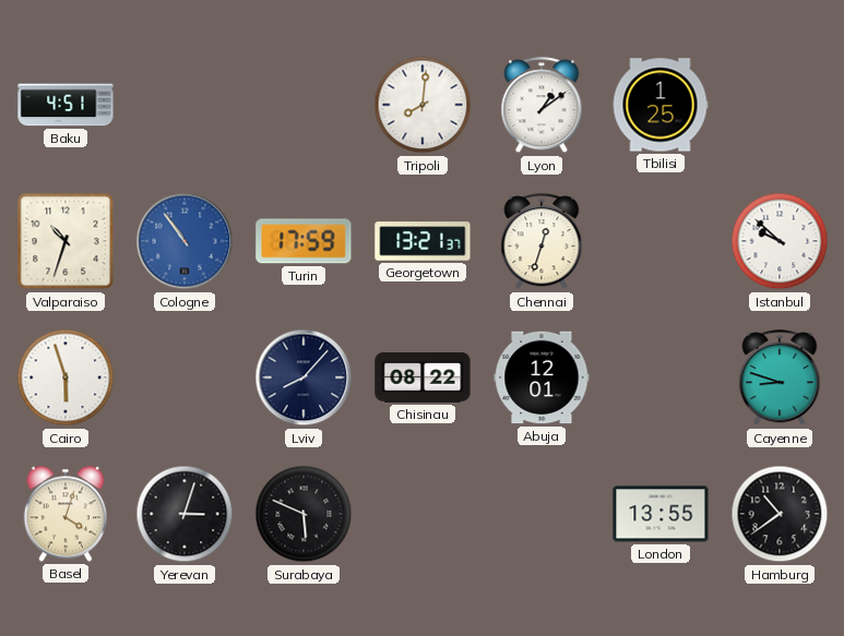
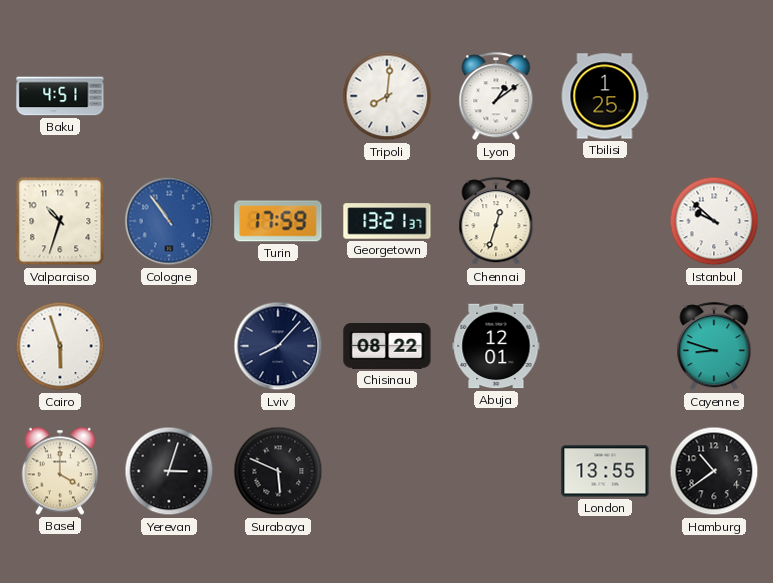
Basel: 4:03 -> 4:00
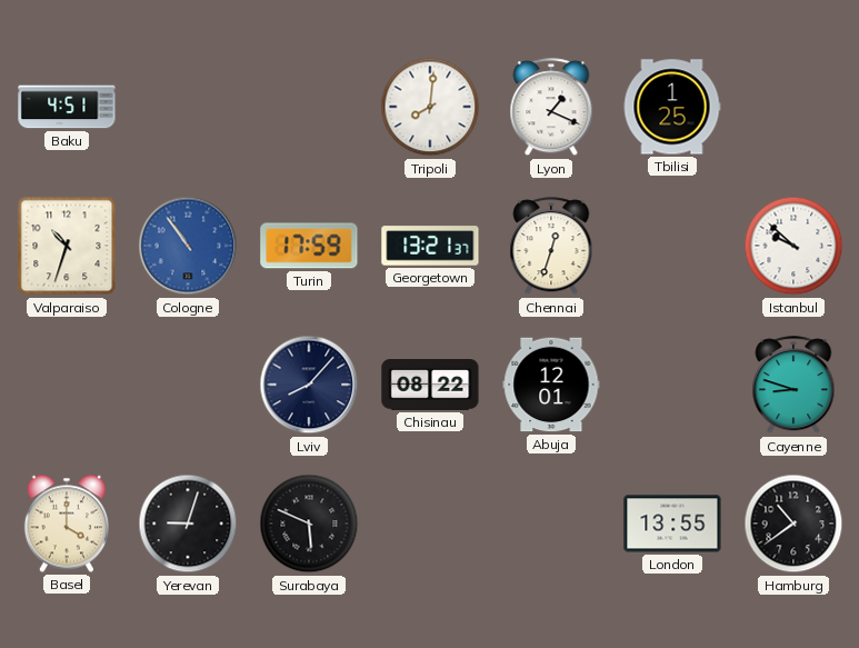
Lyon: 1:09 -> 1:19
Cairo: 5:57 -> none
Yerevan: 3:03 -> 9:03
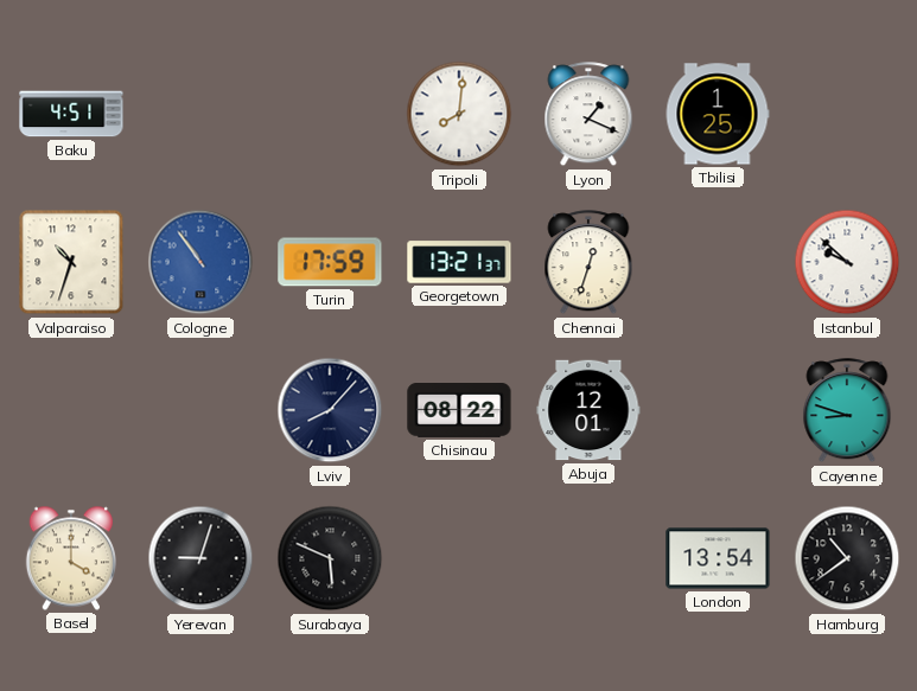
London: 13:55 -> 13:54
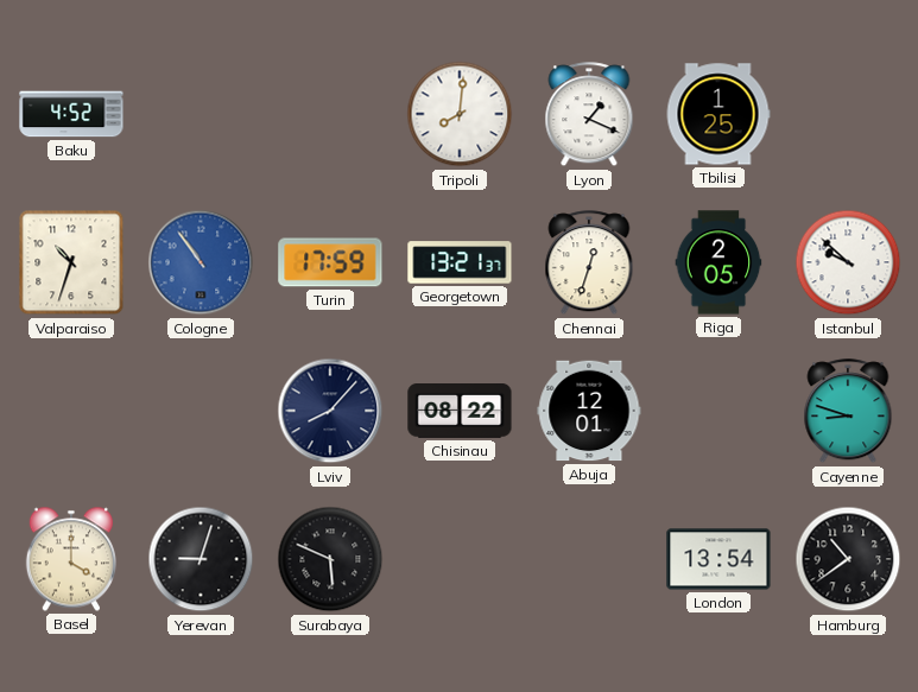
Baku: 4:51 -> 4:52
Riga: none -> 2:05
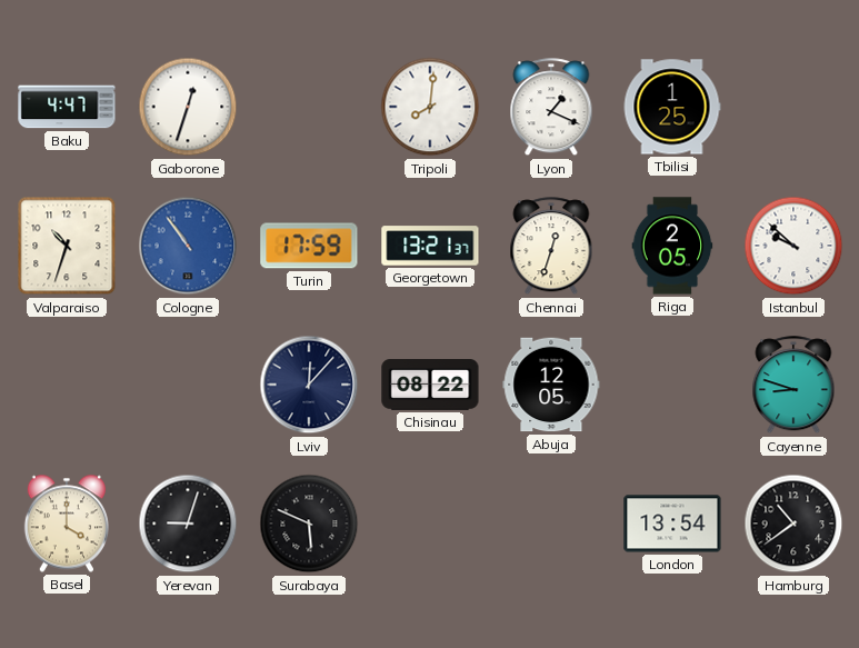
Baku: 4:52 -> 4:47
Gaborone: none -> 12:33
Lviv: 8:07 -> 12:07
Abuja: 12:01 -> 12:05
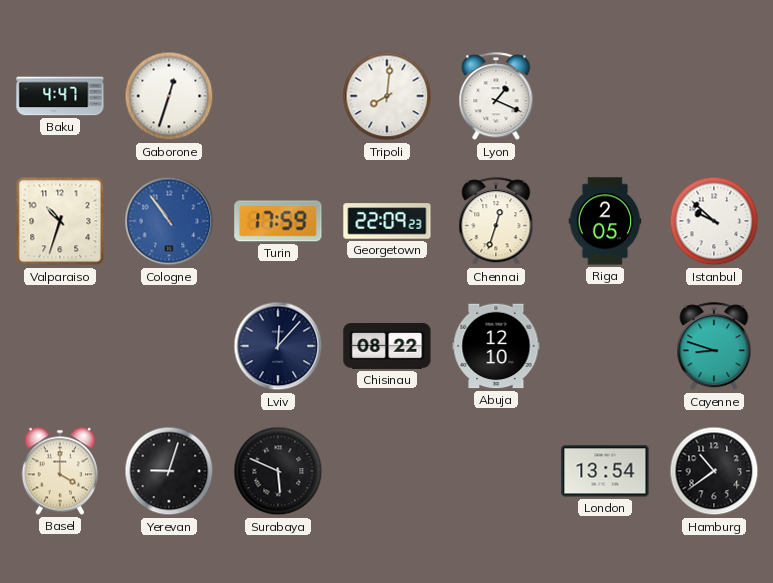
Tbilisi: 1:25 -> none
Georgetown: 13:21 -> 22:09
Abuja: 12:05 -> 12:10
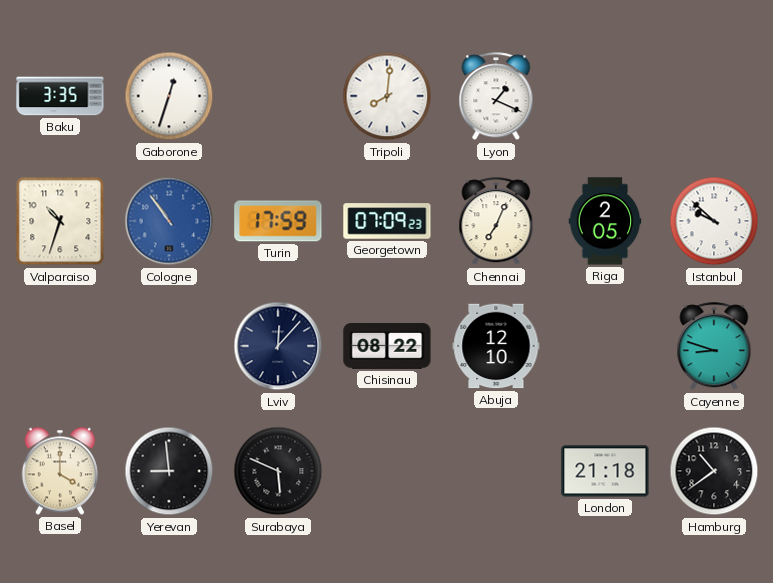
Baku: 4:47 -> 3:35
Georgetown: 22:09 -> 07:09
Chennai: 12:33 -> 7:04
Yerevan: 9:03 -> 8:59
London: 13:54 -> 21:18
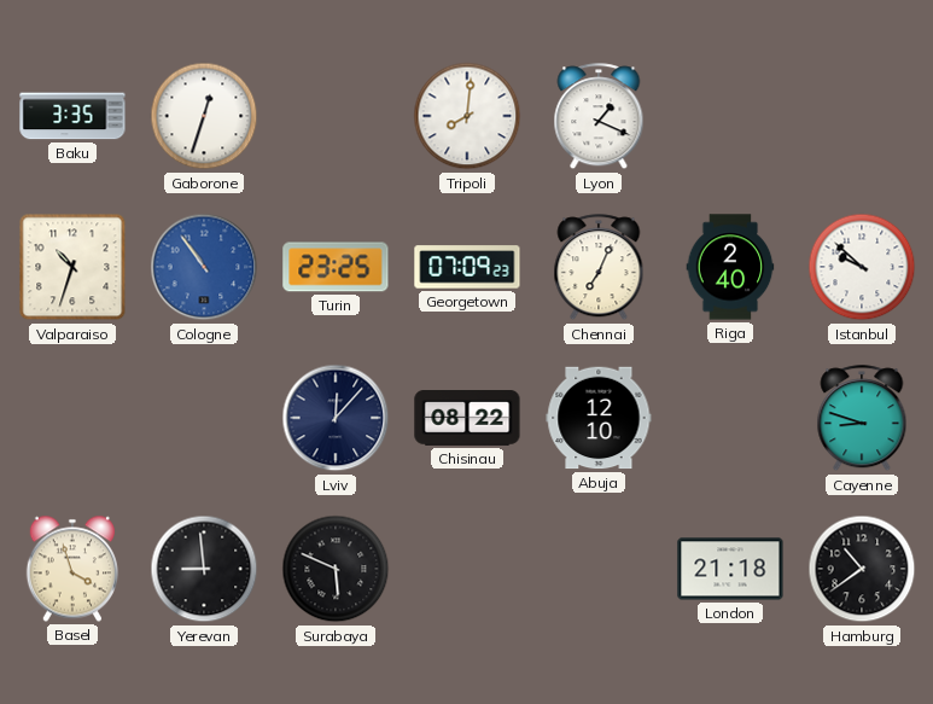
Turin: 17:59 -> 23:25
Riga: 2:05 -> 2:40
Basel: 4:00 -> 3:57
